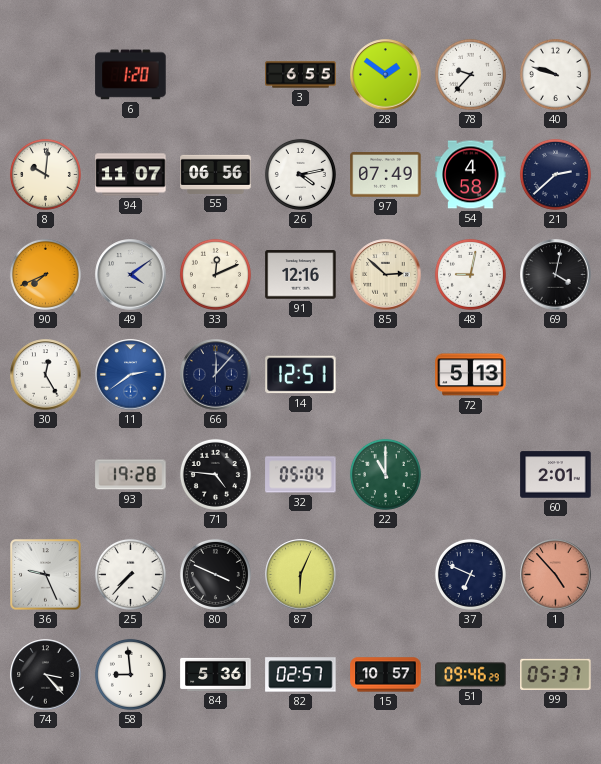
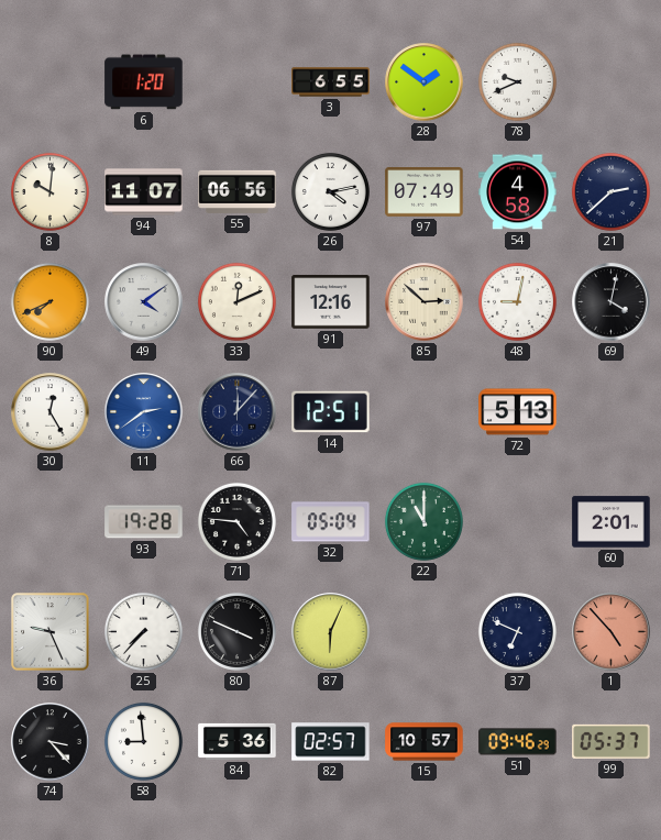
78: 9:37 -> 9:41
40: 9:48 -> none
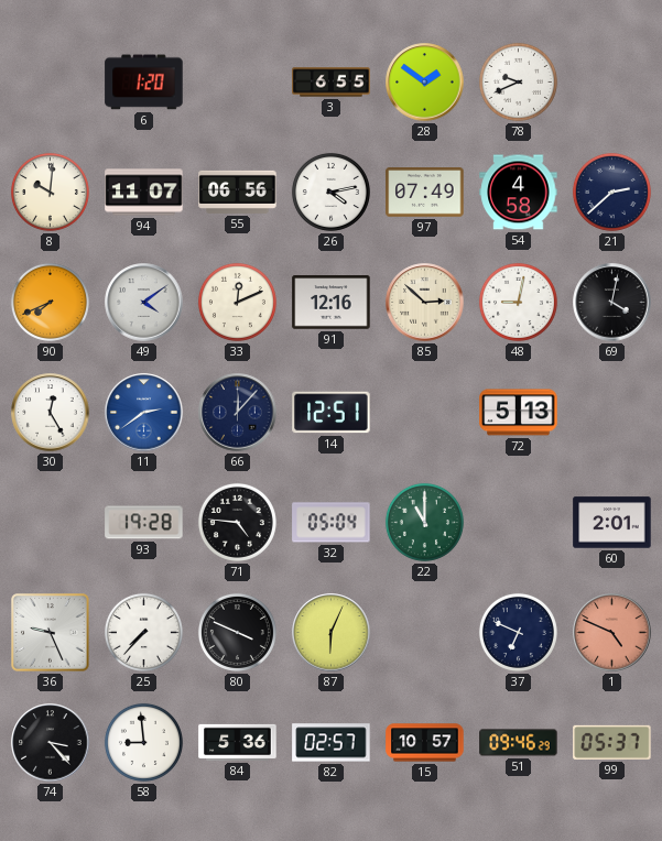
1: 4:53 -> 4:49
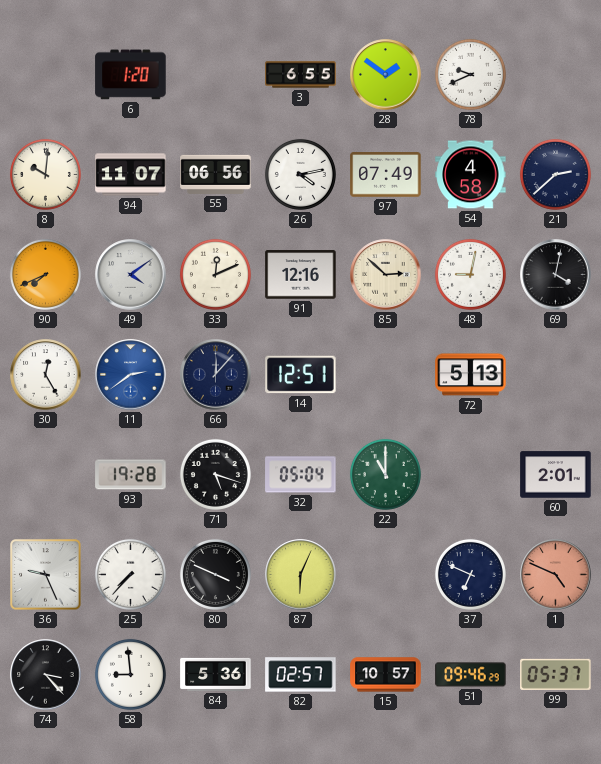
71: 4:46 -> 5:18
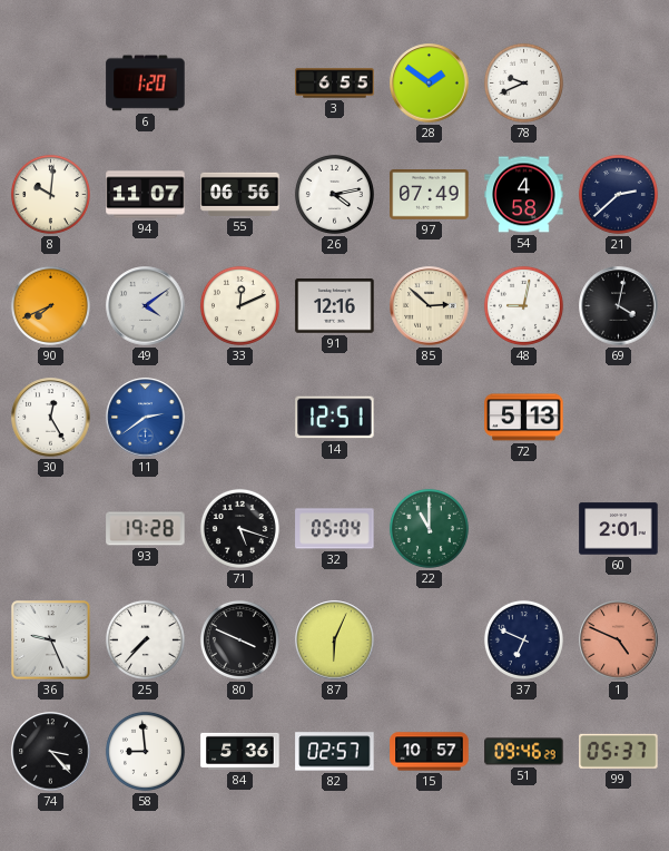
66: 12:07 -> none
